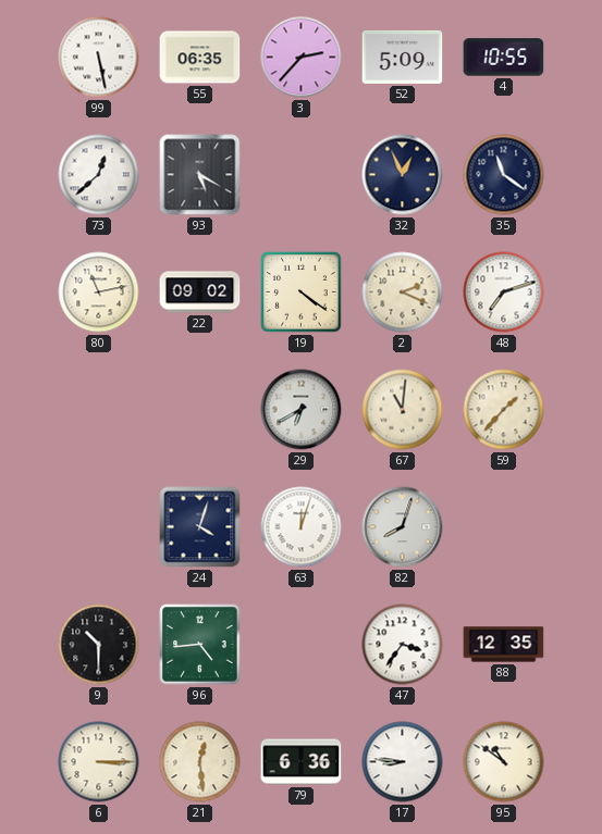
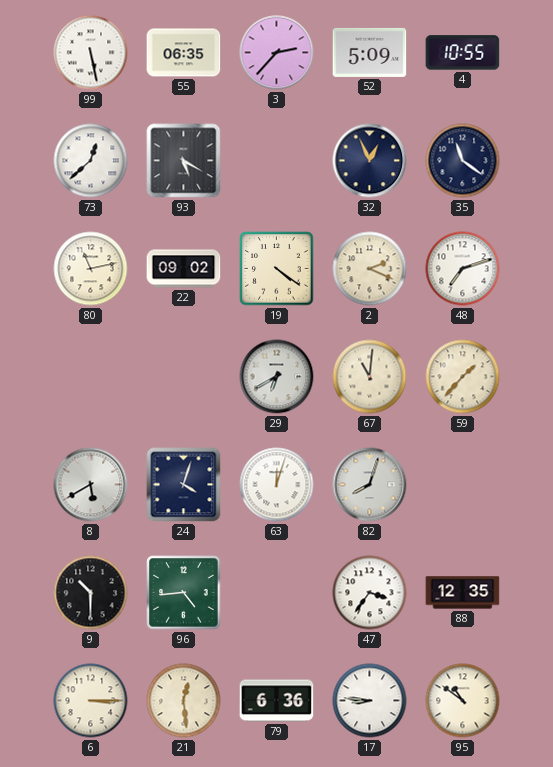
8: none -> 5:40
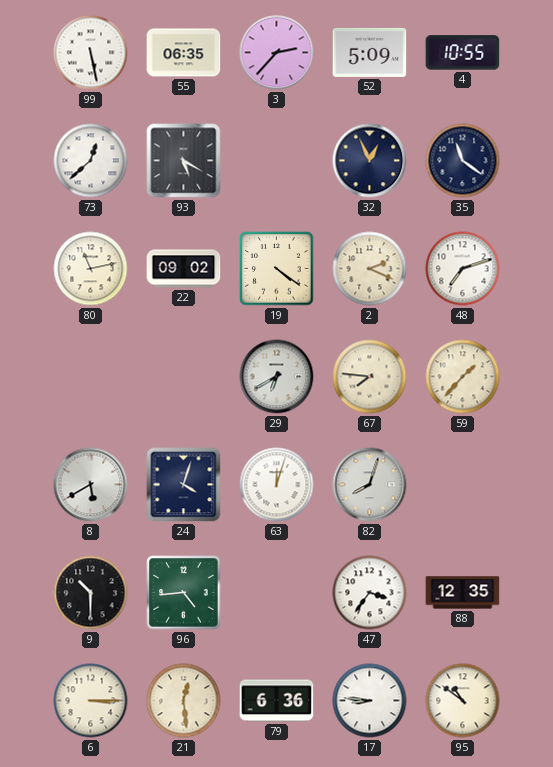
67: 11:01 -> 7:46
